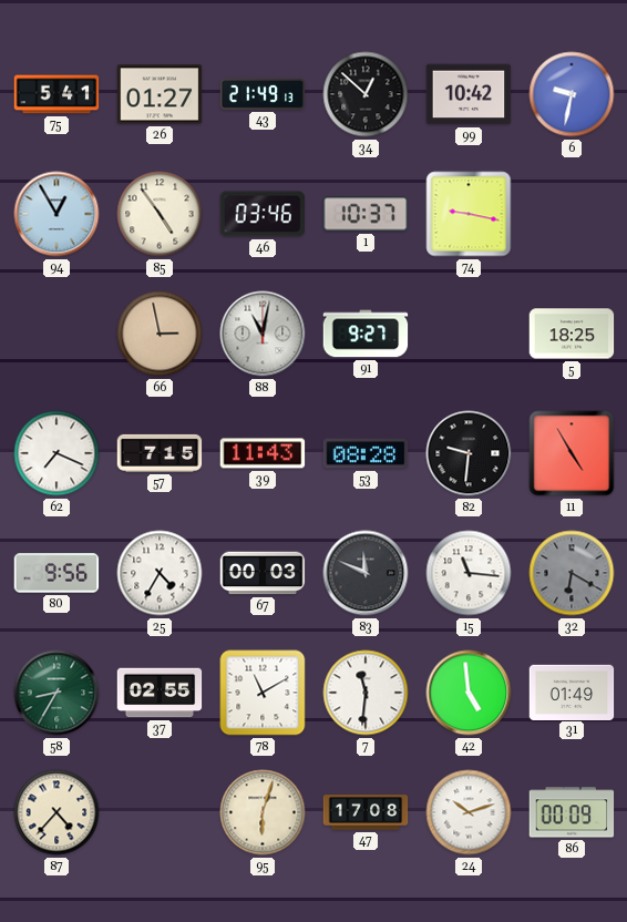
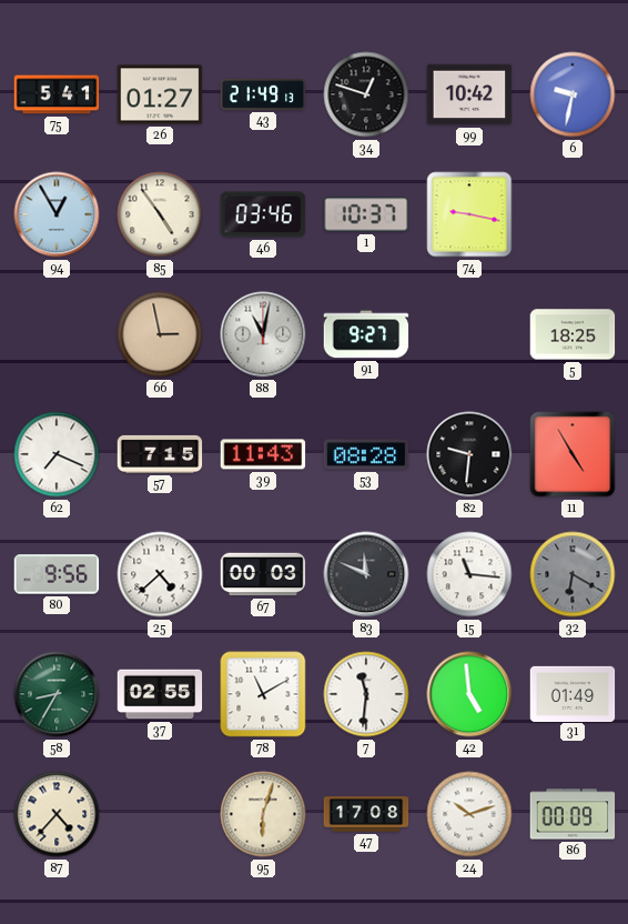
34: 12:52 -> 12:48
25: 4:35 -> 4:38
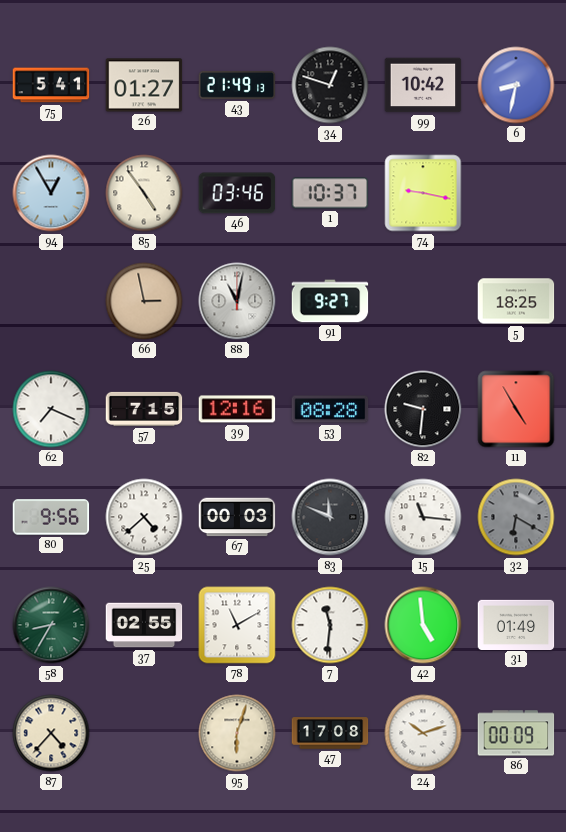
6: 9:32 -> 8:32
39: 11:43 -> 12:16
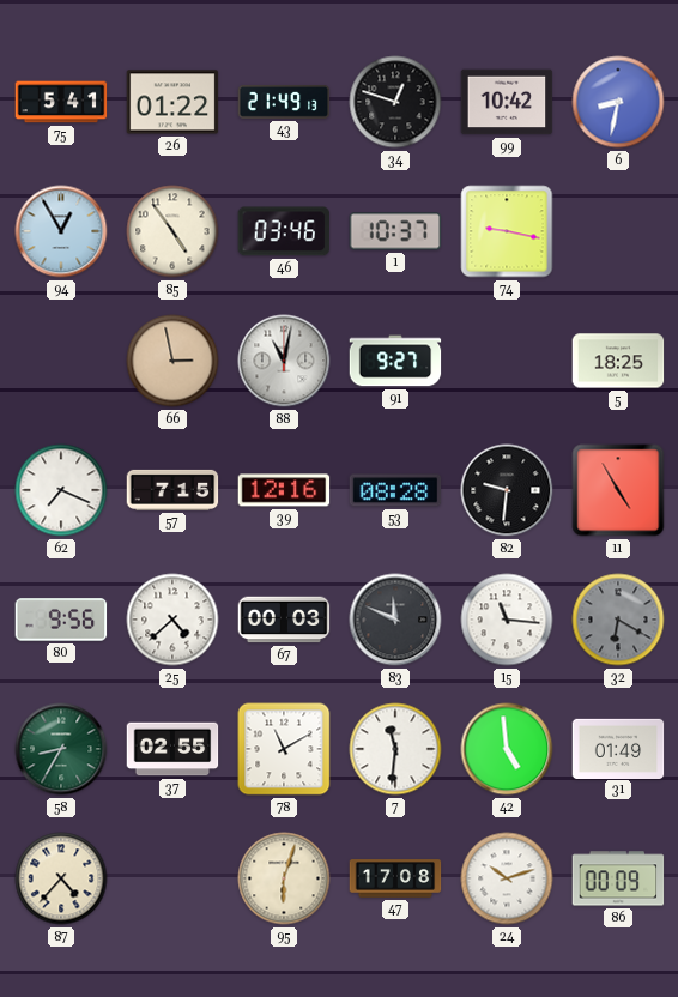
26: 01:27 -> 01:22
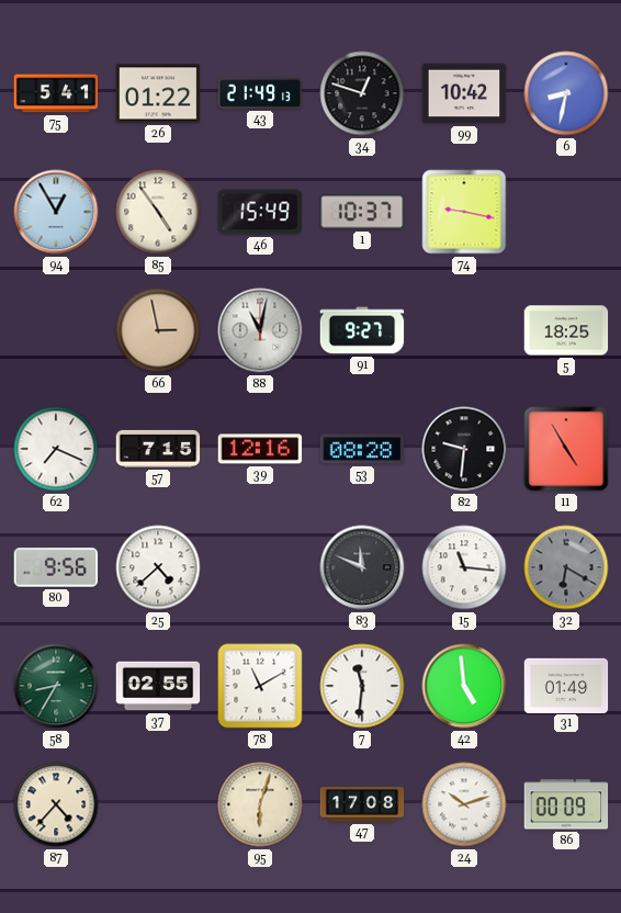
46: 03:46 -> 15:49
67: 00:03 -> none
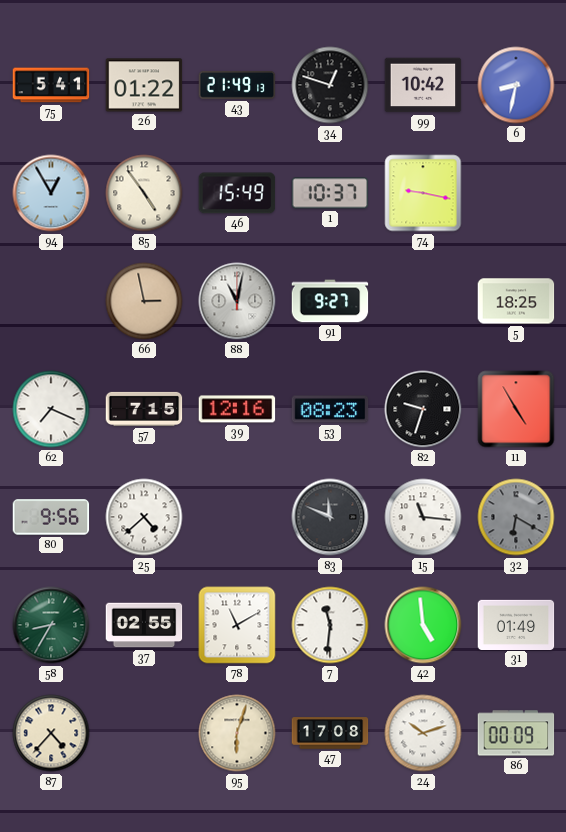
53: 08:28 -> 08:23
82: 9:31 -> 9:33
